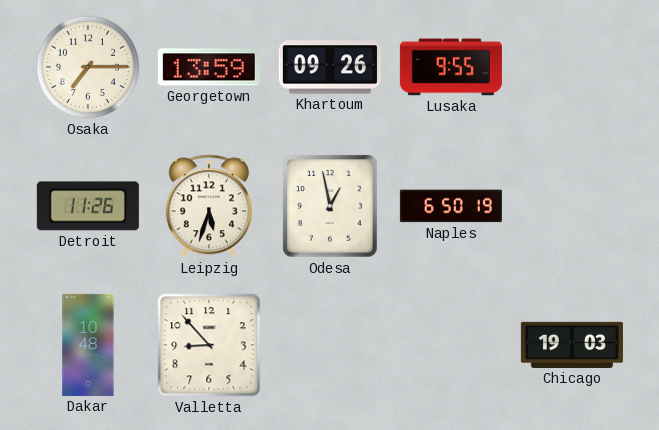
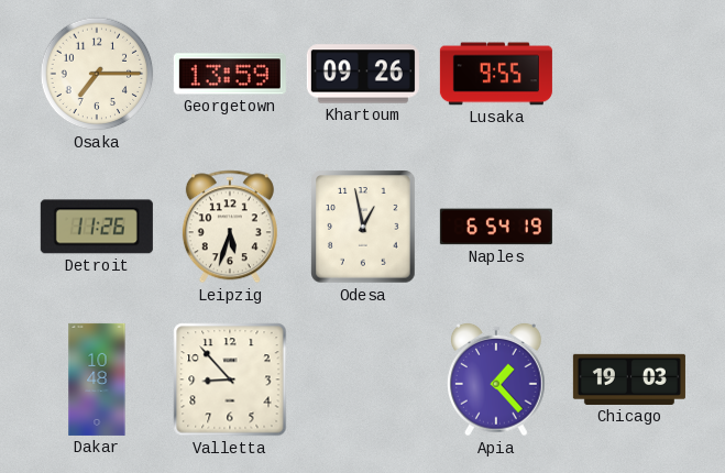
Naples: 6:50 -> 6:54
Apia: none -> 1:23
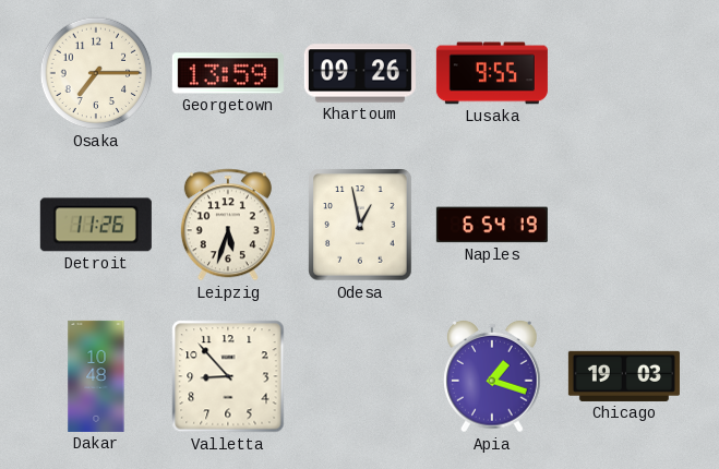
Apia: 1:23 -> 1:18
